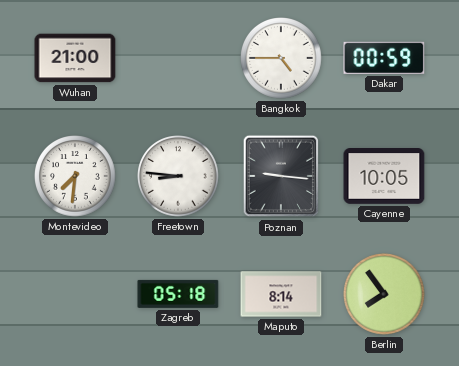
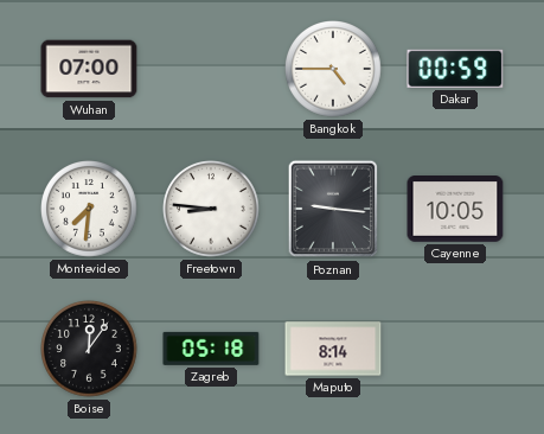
Wuhan: 21:00 -> 07:00
Boise: none -> 12:06
Berlin: 7:54 -> none
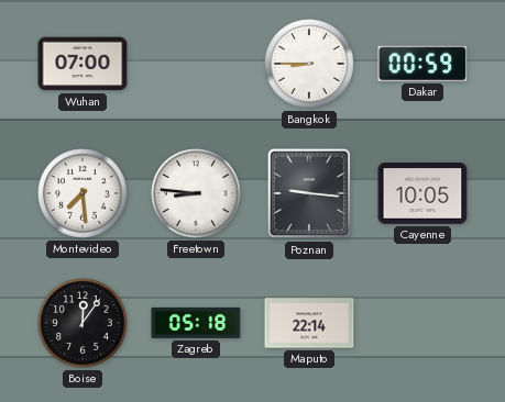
Bangkok: 4:45 -> 8:45
Montevideo: 7:31 -> 7:29
Maputo: 8:14 -> 22:14
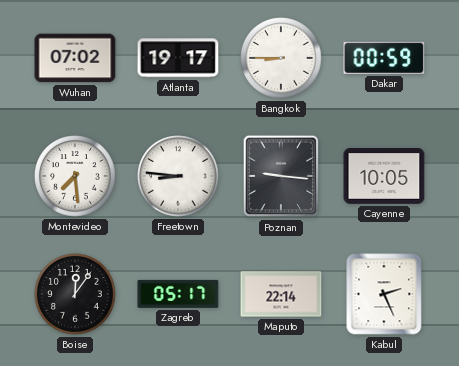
Wuhan: 07:00 -> 07:02
Atlanta: none -> 19:17
Zagreb: 05:18 -> 05:17
Kabul: none -> 2:26
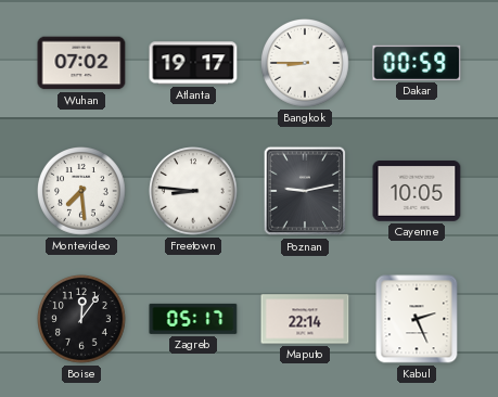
Poznan: 9:16 -> 9:13
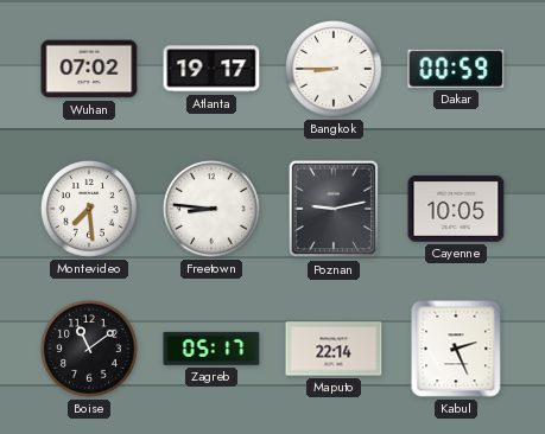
Boise: 12:06 -> 11:09
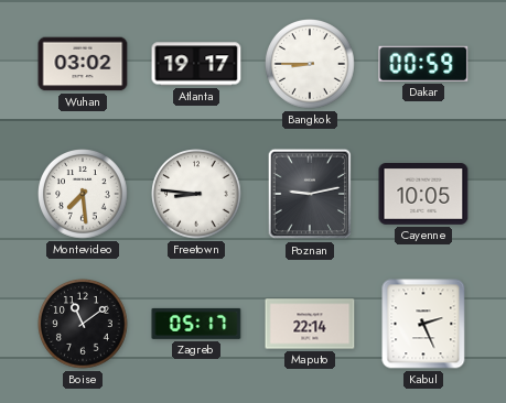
Wuhan: 07:02 -> 03:02
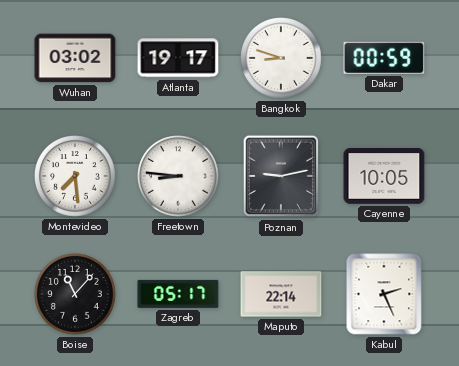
Bangkok: 8:45 -> 8:48
Boise: 11:09 -> 11:07
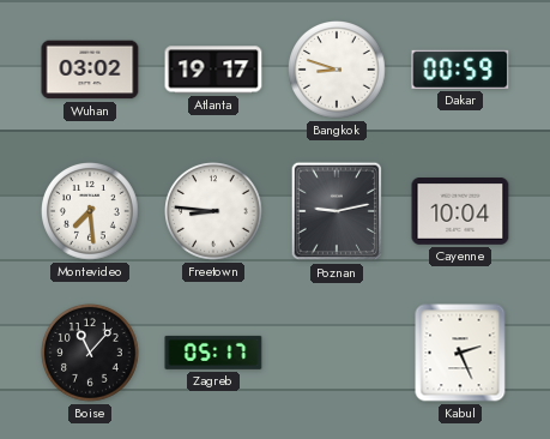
Cayenne: 10:05 -> 10:04
Maputo: 22:14 -> none
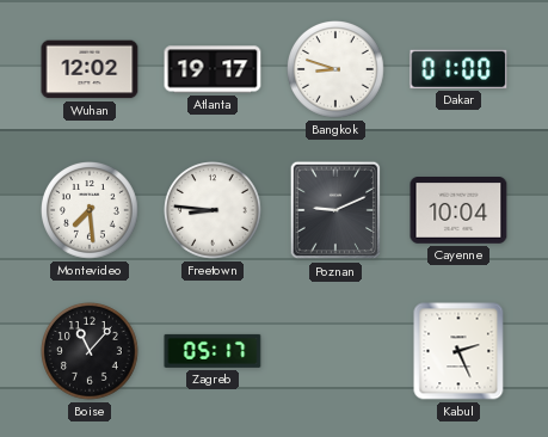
Wuhan: 03:02 -> 12:02
Dakar: 00:59 -> 01:00
Poznan: 9:13 -> 9:11
